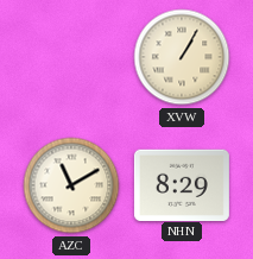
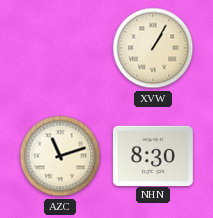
AZC: 11:10 -> 11:12
NHN: 8:29 -> 8:30
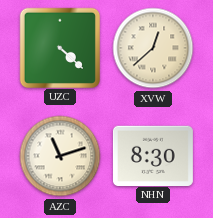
UZC: none -> 4:22
XVW: 1:05 -> 12:38
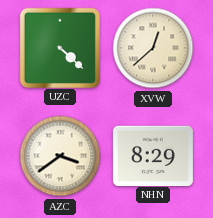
AZC: 11:12 -> 3:39
NHN: 8:30 -> 8:29
